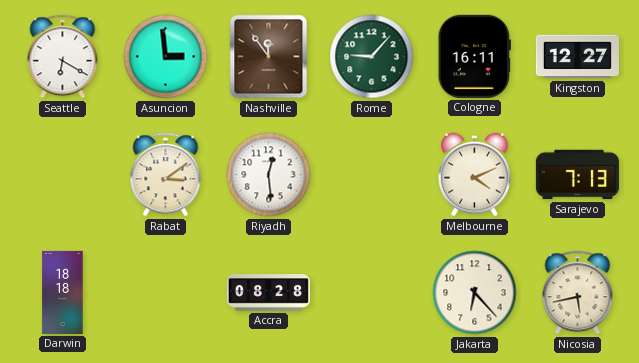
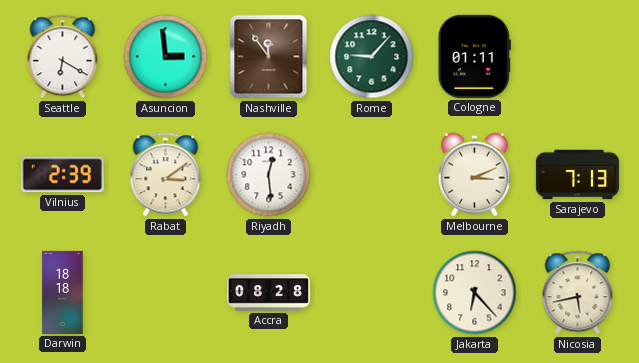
Cologne: 16:11 -> 01:11
Kingston: 12:27 -> none
Vilnius: none -> 2:39
Melbourne: 4:11 -> 3:11
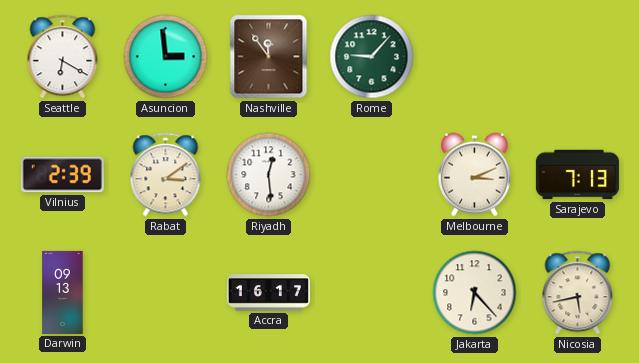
Cologne: 01:11 -> none
Darwin: 18:18 -> 09:13
Accra: 08:28 -> 16:17
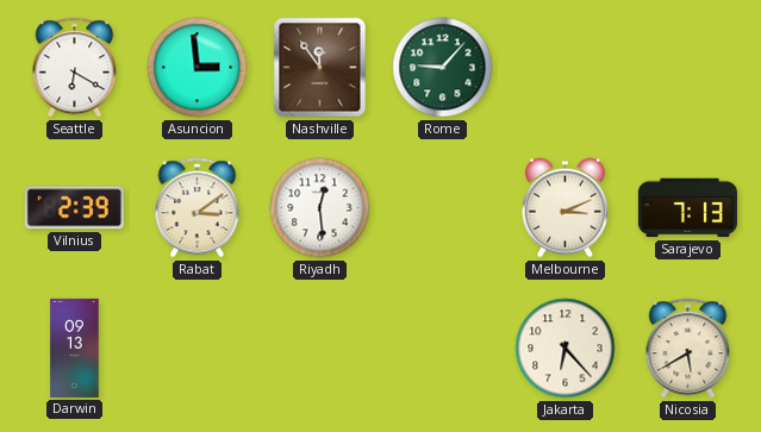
Accra: 16:17 -> none
Nicosia: 5:43 -> 5:40
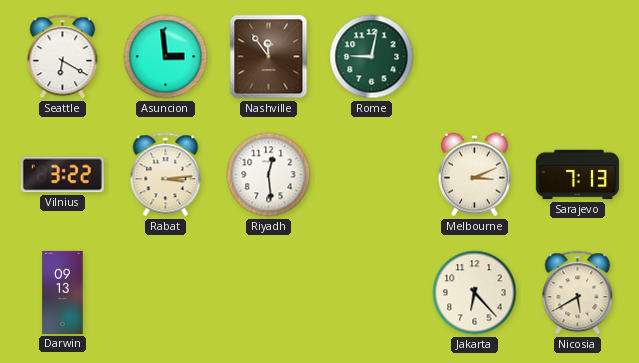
Rome: 9:07 -> 9:02
Vilnius: 2:39 -> 3:22
Rabat: 3:09 -> 3:14
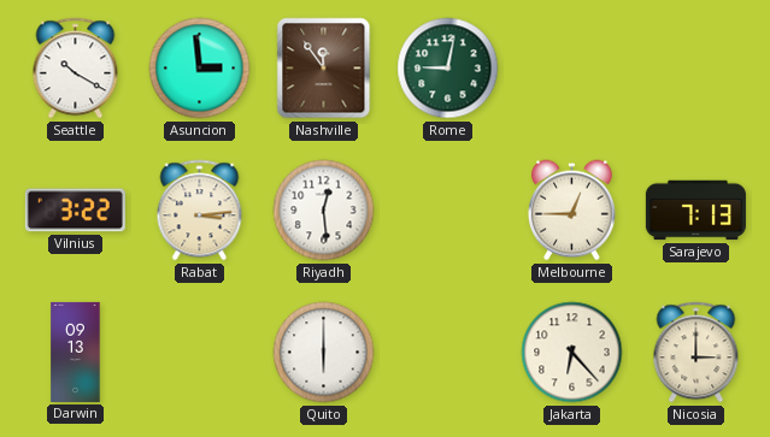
Seattle: 6:20 -> 10:20
Melbourne: 3:11 -> 12:45
Quito: none -> 6:00
Nicosia: 5:40 -> 3:00
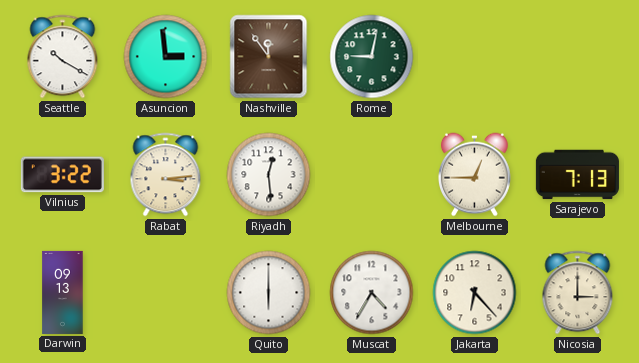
Muscat: none -> 4:35
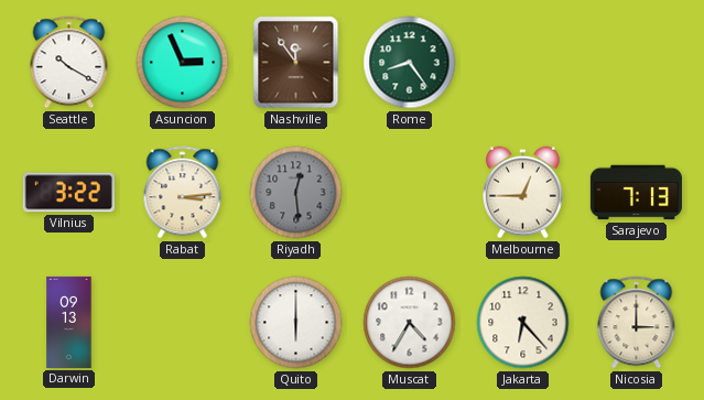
Asuncion: 2:59 -> 2:56
Rome: 9:02 -> 8:24
Riyadh dial: white -> grey
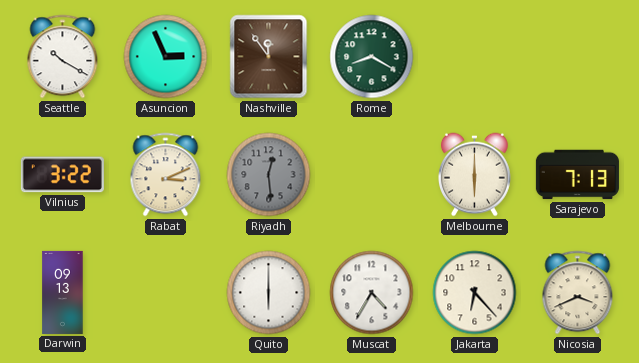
Rome: 8:24 -> 8:20
Rabat: 3:14 -> 3:11
Melbourne: 12:45 -> 6:00
Nicosia: 3:00 -> 3:41
